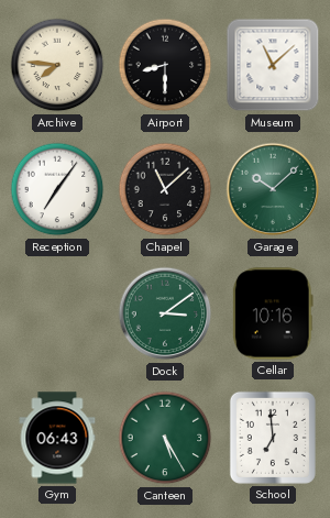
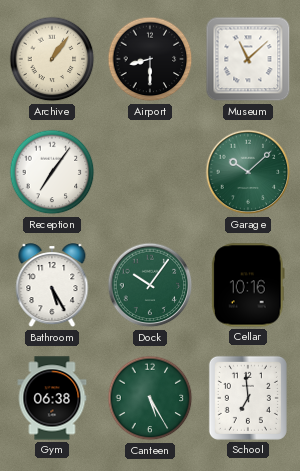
Archive: 7:46 -> 1:06
Chapel: 11:08 -> none
Bathroom: none -> 5:25
Dock: 3:09 -> 10:06
Gym: 06:43 -> 06:38
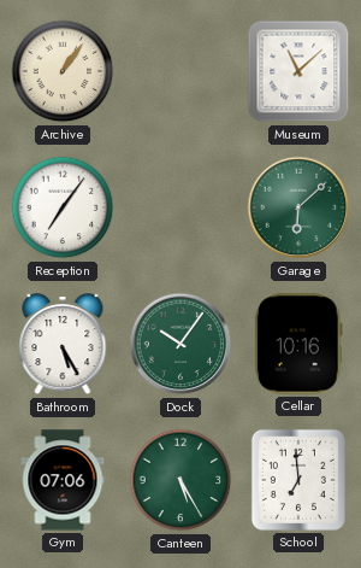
Airport: 8:30 -> none
Garage: 10:08 -> 6:08
Gym: 06:38 -> 07:06
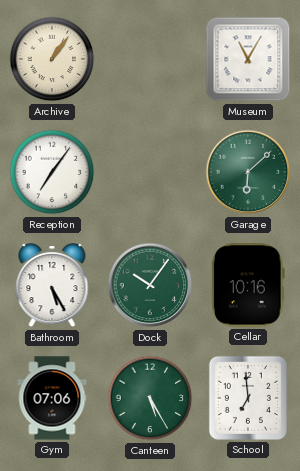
Museum: 11:08 -> 11:05
